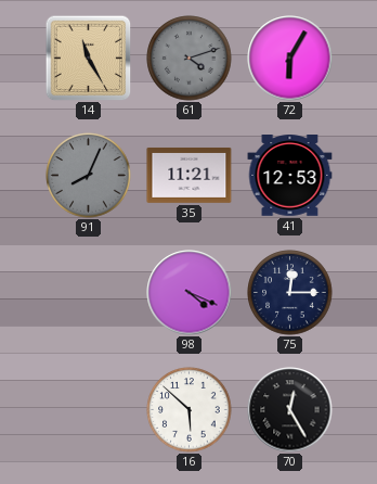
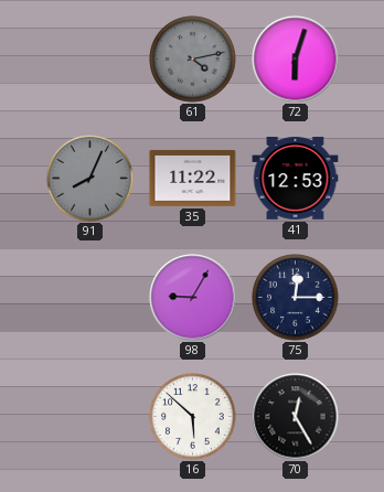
14: 11:25 -> none
61: 4:12 -> 4:13
72: 6:05 -> 6:03
35: 11:21 -> 11:22
98: 4:19 -> 9:05
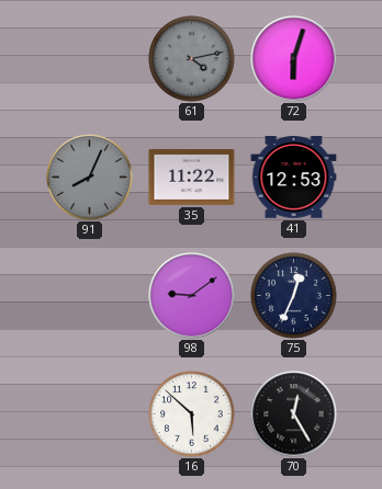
98: 9:05 -> 9:09
75: 12:15 -> 12:34
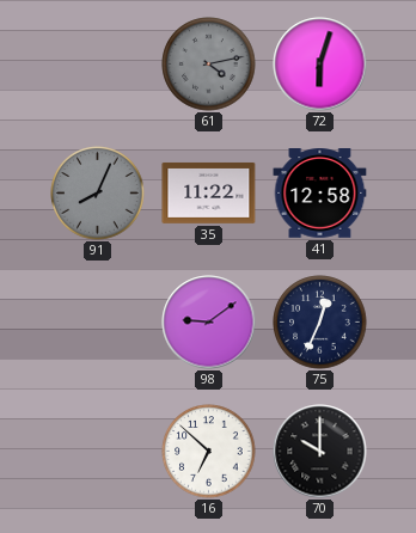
41: 12:53 -> 12:58
16: 5:52 -> 6:52
70: 12:25 -> 10:00
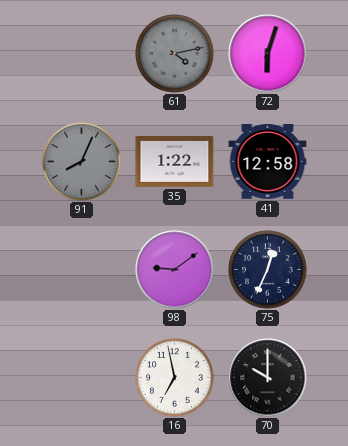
35: 11:22 -> 1:22
16: 6:52 -> 6:58
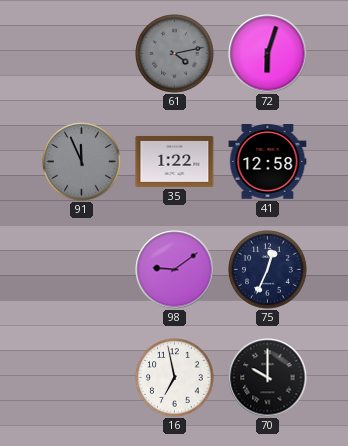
91: 8:04 -> 11:56
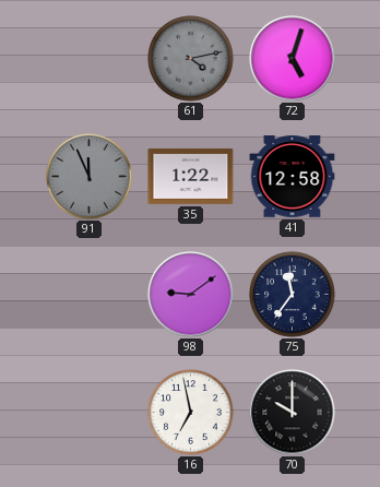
72: 6:03 -> 5:03
75: 12:34 -> 11:36
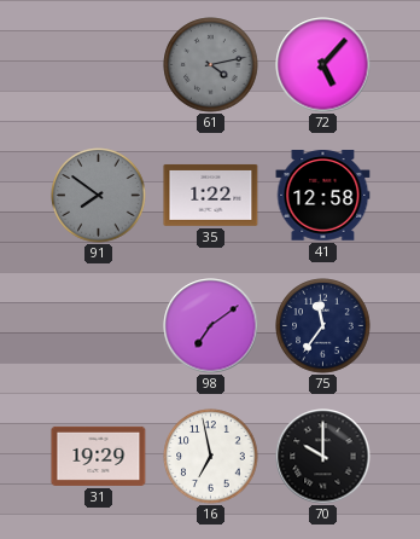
72: 5:03 -> 5:07
91: 11:56 -> 7:51
98: 9:09 -> 7:09
31: none -> 19:29
